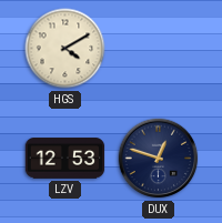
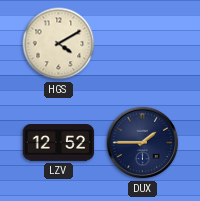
LZV: 12:53 -> 12:52
DUX: 12:48 -> 1:45
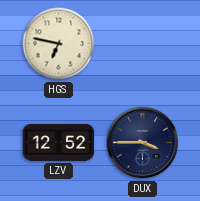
HGS: 4:10 -> 6:47
DUX: 1:45 -> 3:45
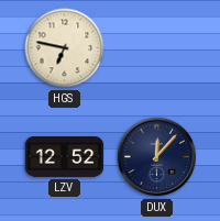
DUX: 3:45 -> 12:07
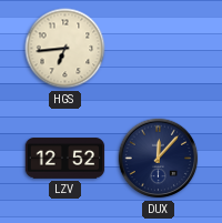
HGS: 6:47 -> 6:44
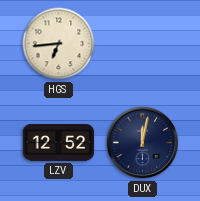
DUX: 12:07 -> 12:02
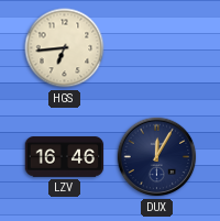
LZV: 12:52 -> 16:46
DUX: 12:02 -> 12:05
